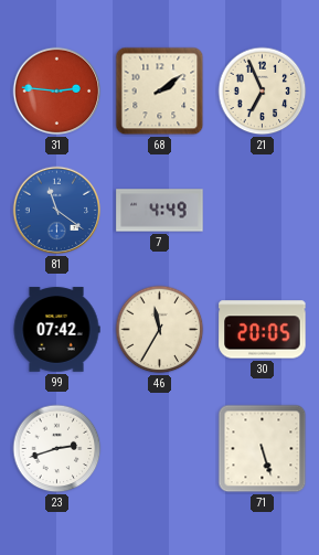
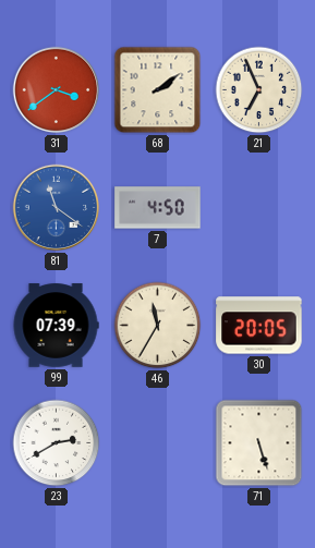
31: 2:46 -> 3:39
7: 4:49 -> 4:50
99: 07:42 -> 07:39
23: 2:42 -> 2:40
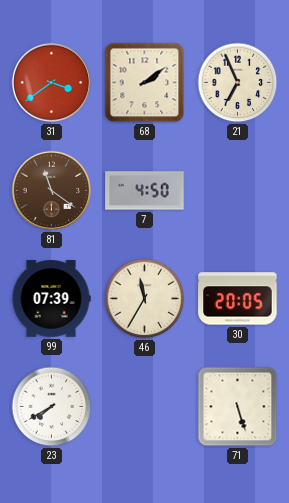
81 dial: blue -> brown
23: 2:40 -> 7:40
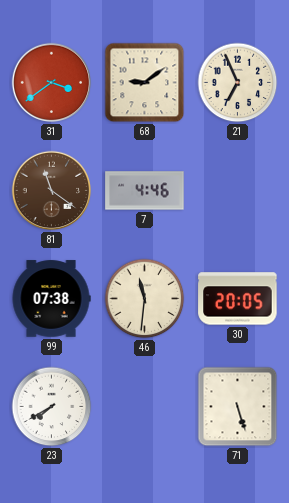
68: 2:09 -> 9:09
7: 4:50 -> 4:46
99: 07:39 -> 07:38
46: 11:35 -> 11:31
